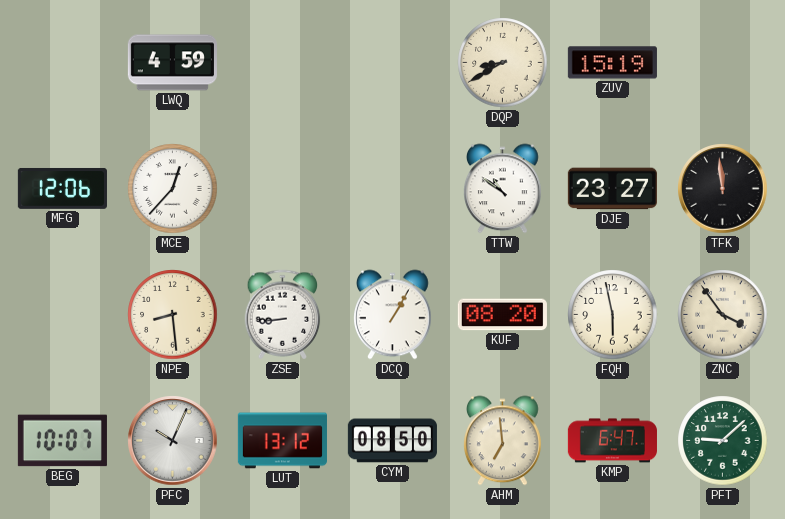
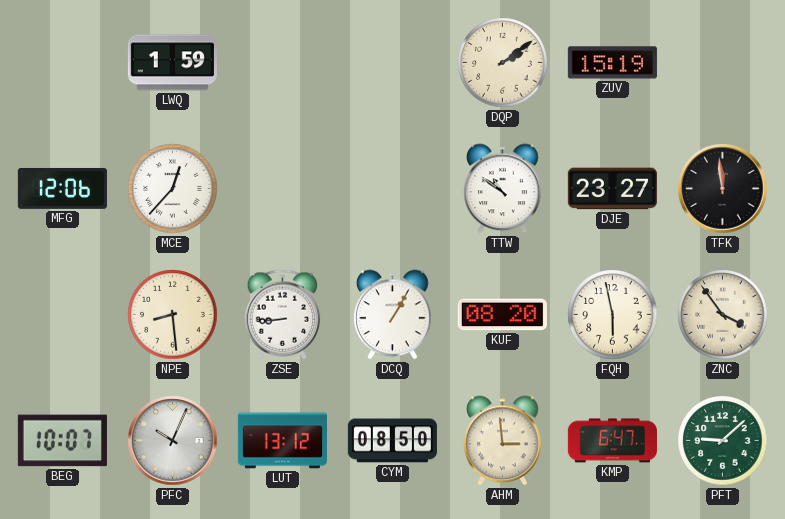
LWQ: 4:59 -> 1:59
DQP: 8:40 -> 2:09
AHM: 6:59 -> 2:59
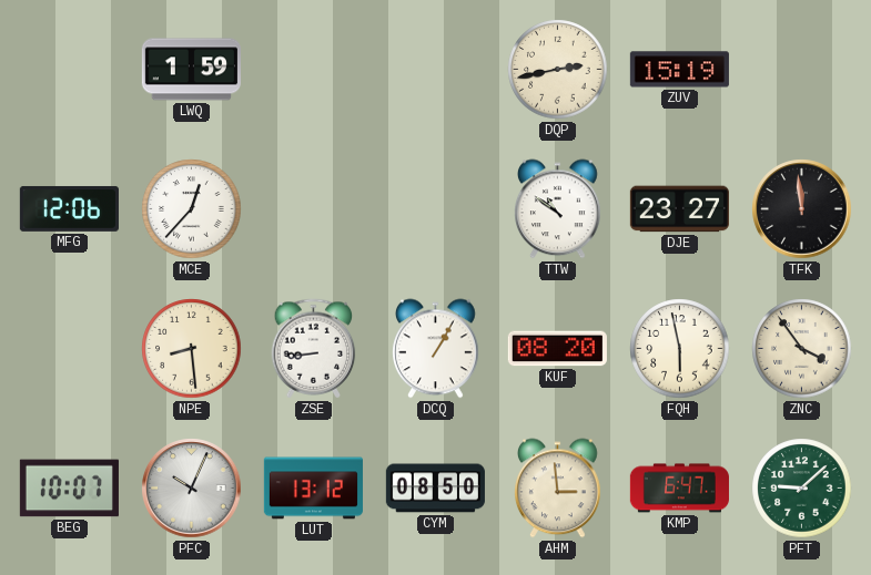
DQP: 2:09 -> 2:43
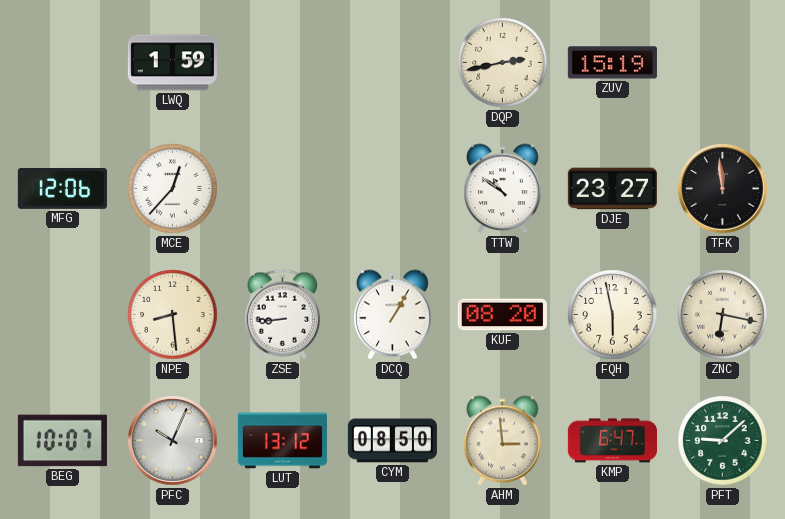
ZNC: 3:54 -> 6:17
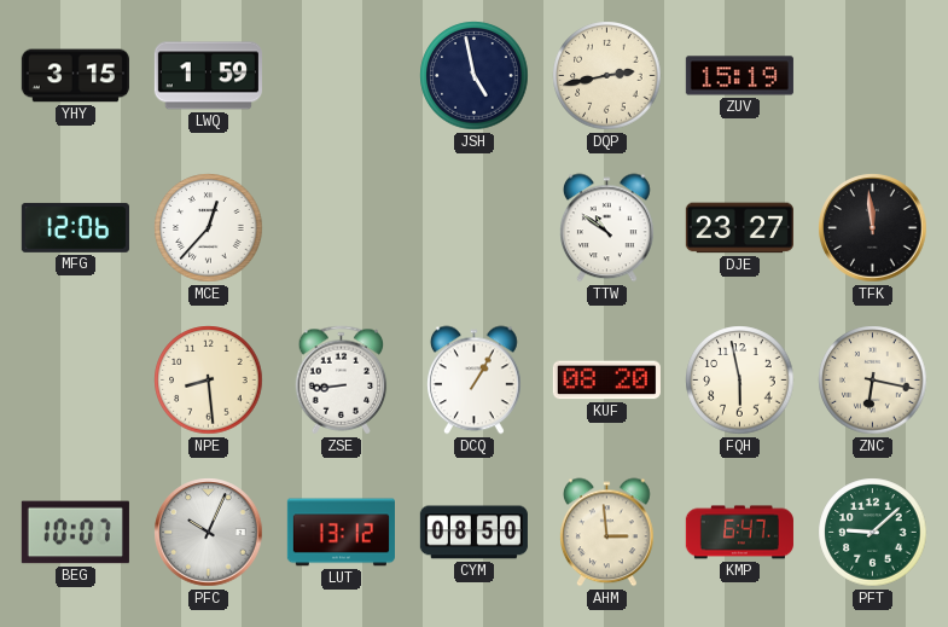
YHY: none -> 3:15
JSH: none -> 4:58
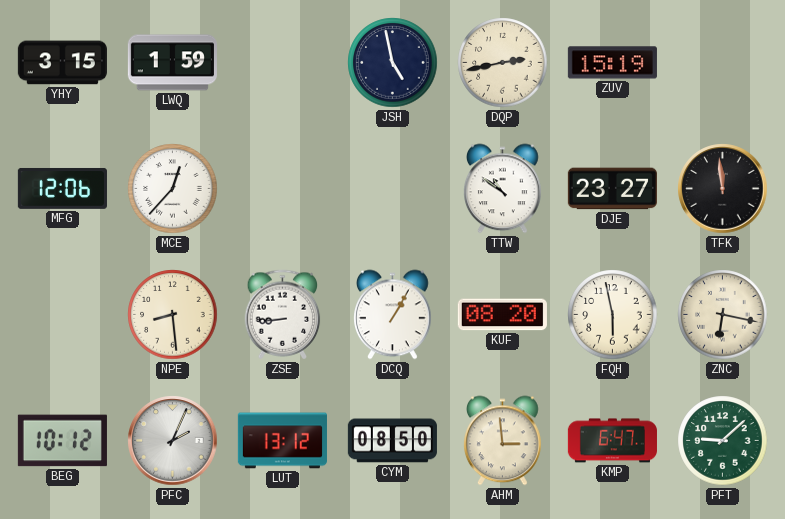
BEG: 10:07 -> 10:12
PFC: 10:04 -> 2:04
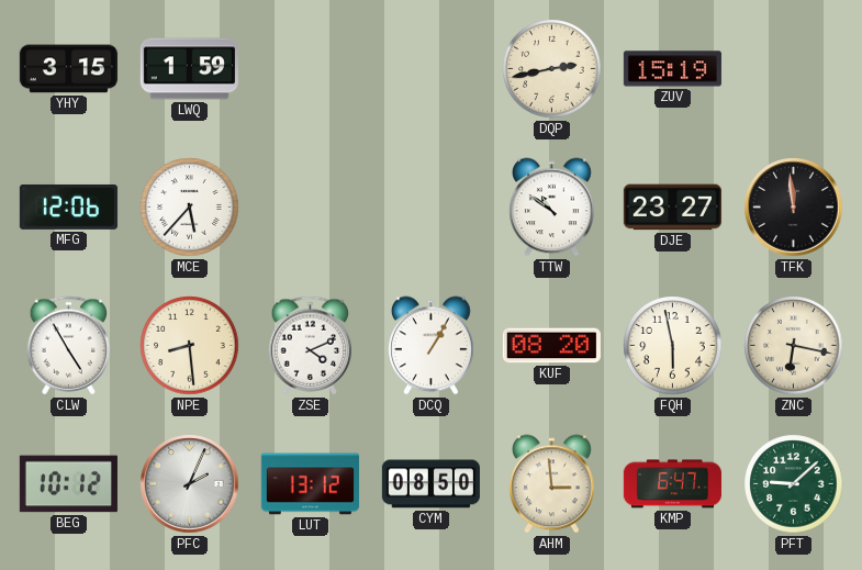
JSH: 4:58 -> none
MCE: 12:37 -> 5:37
CLW: none -> 4:55
ZSE: 8:44 -> 4:11
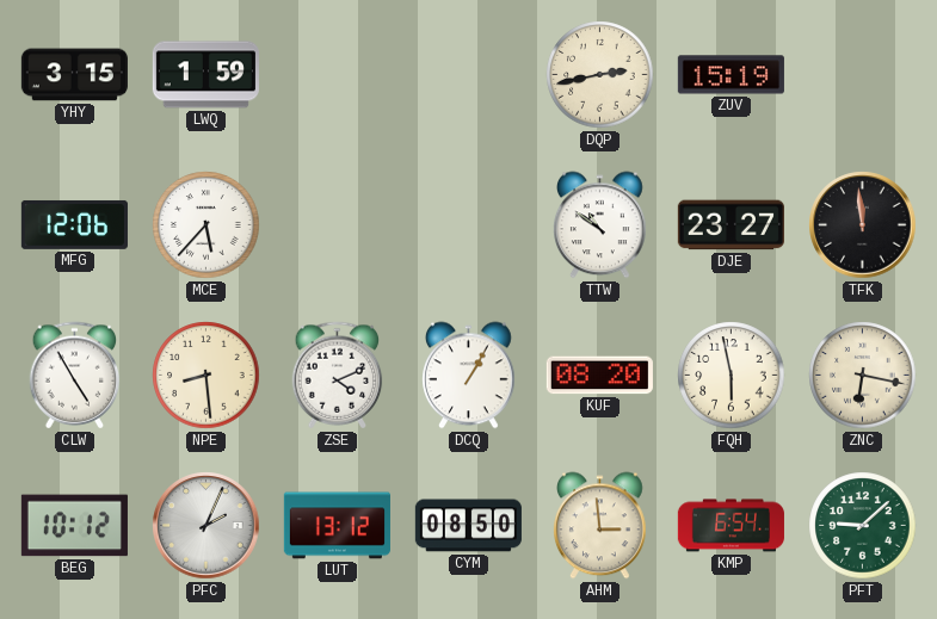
KMP: 6:47 -> 6:54
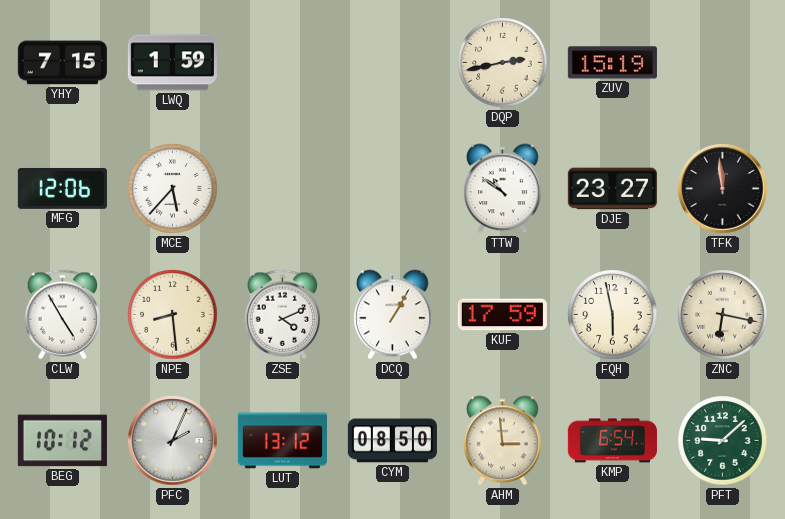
YHY: 3:15 -> 7:15
KUF: 08:20 -> 17:59
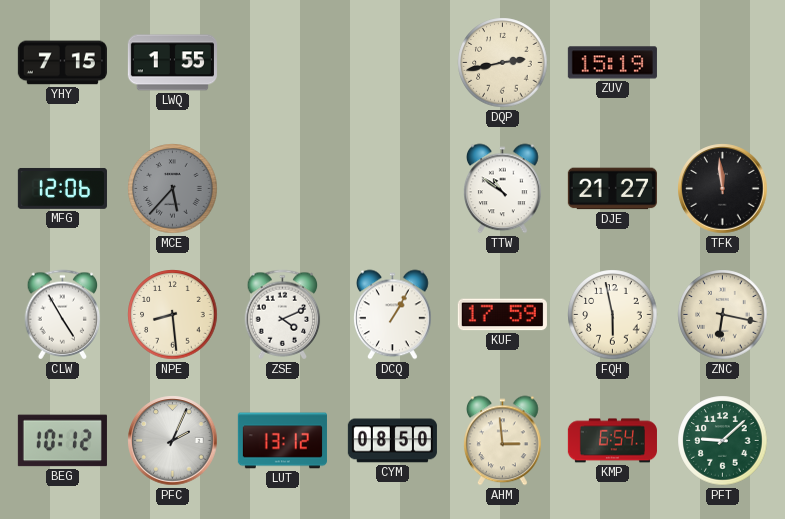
LWQ: 1:59 -> 1:55
MCE dial: white -> grey
DJE: 23:27 -> 21:27
